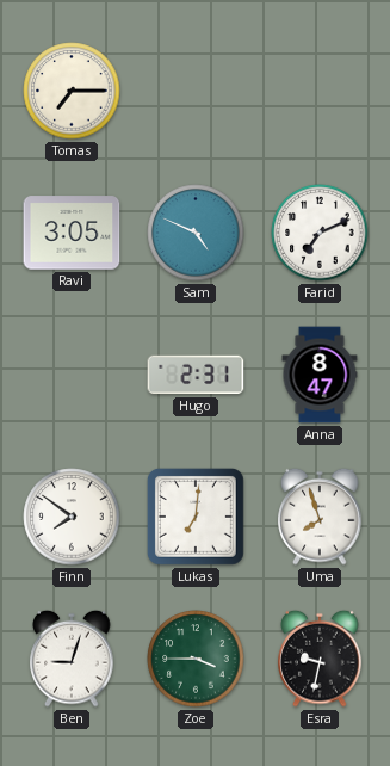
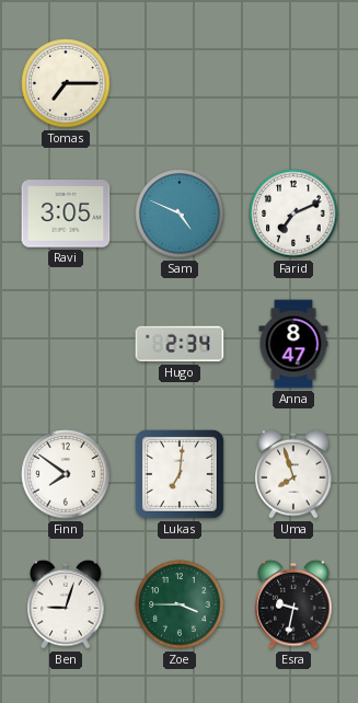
Hugo: 2:31 -> 2:34
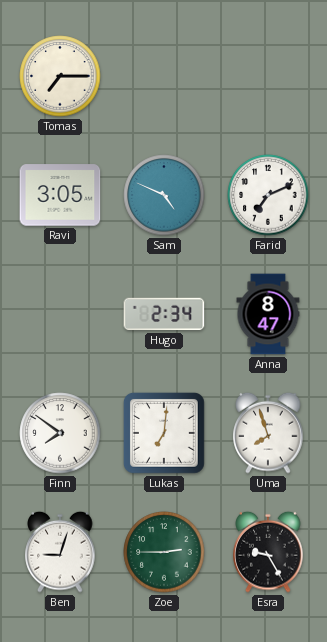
Zoe: 3:45 -> 2:45
Esra: 9:32 -> 9:25
